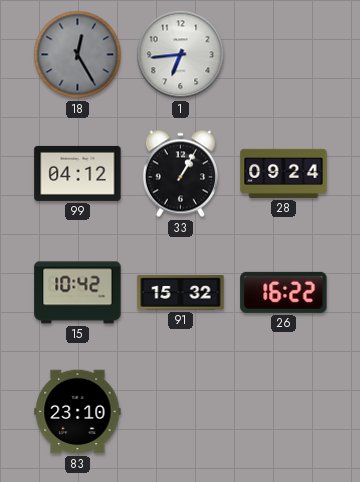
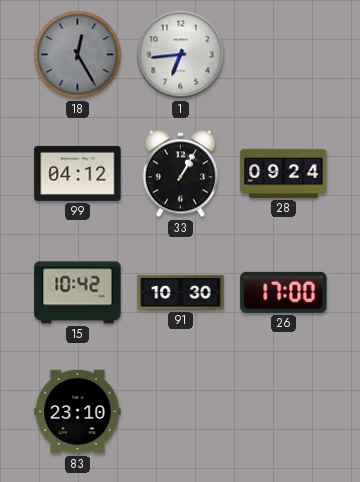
91: 15:32 -> 10:30
26: 16:22 -> 17:00
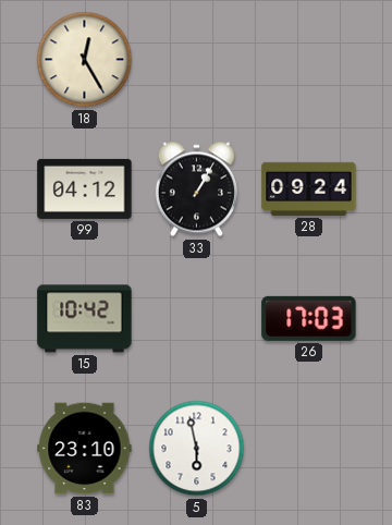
18 dial: grey -> cream
1: 6:44 -> none
91: 10:30 -> none
26: 17:00 -> 17:03
5: none -> 5:58
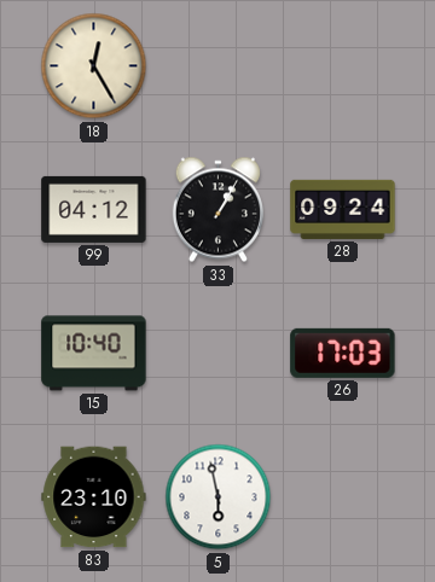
15: 10:42 -> 10:40
